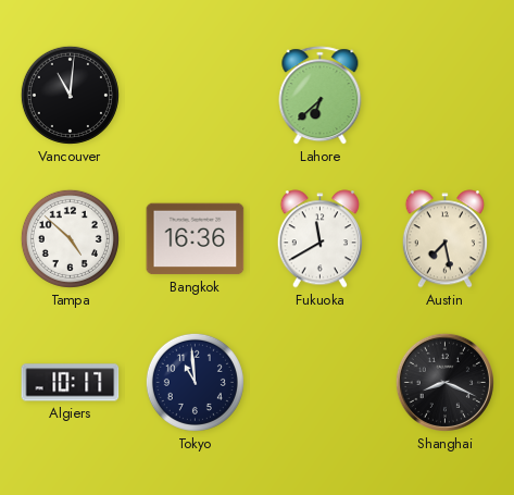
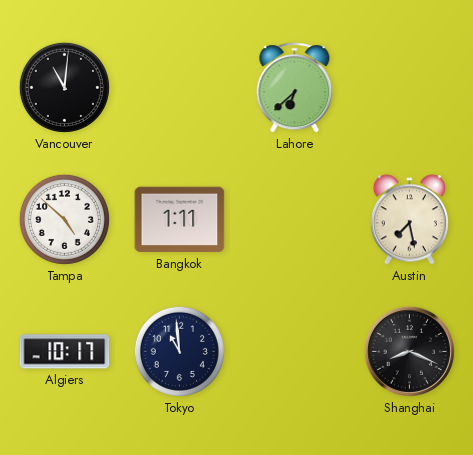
Bangkok: 16:36 -> 1:11
Fukuoka: 11:40 -> none
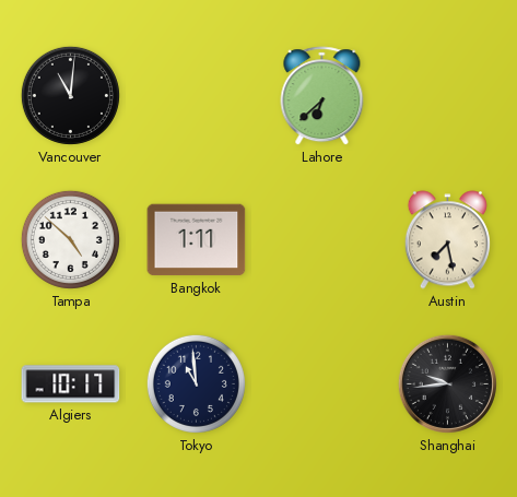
Shanghai: 8:19 -> 9:44
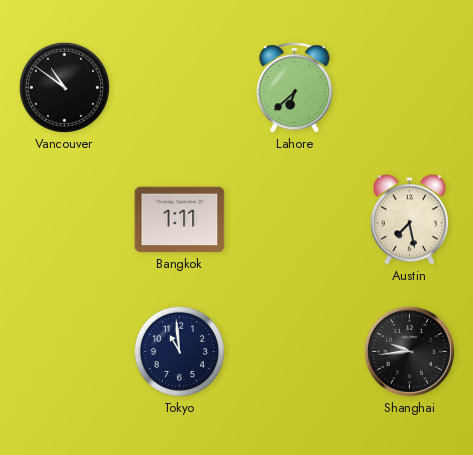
Vancouver: 11:01 -> 10:51
Tampa: 4:52 -> none
Algiers: 10:17 -> none
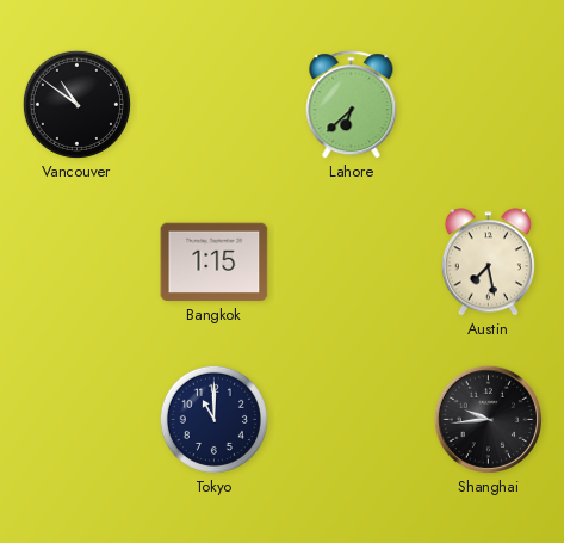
Bangkok: 1:11 -> 1:15
Tokyo: 10:59 -> 11:00
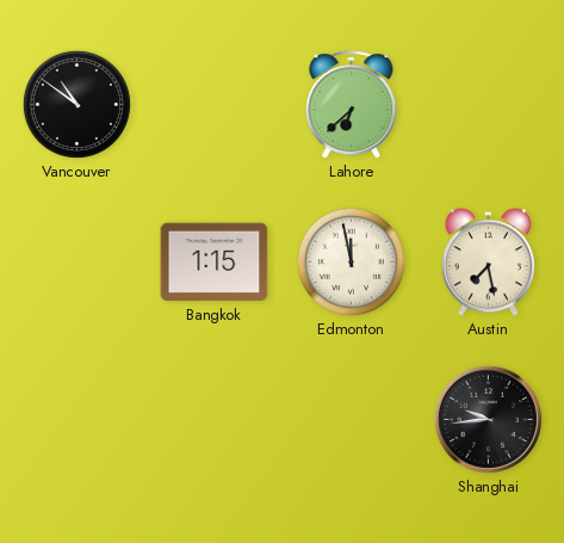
Edmonton: none -> 11:58
Tokyo: 11:00 -> none
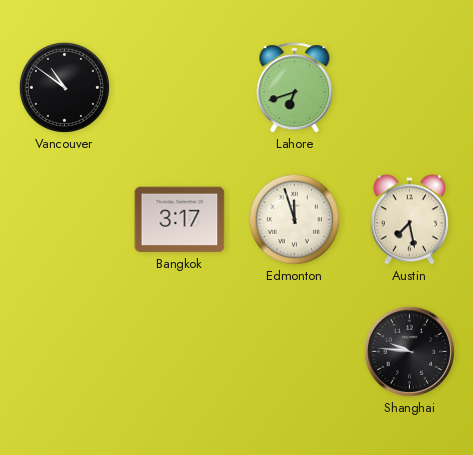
Lahore: 6:38 -> 6:42
Bangkok: 1:15 -> 3:17
Edmonton: 11:58 -> 11:57
Shanghai: 9:44 -> 9:46
